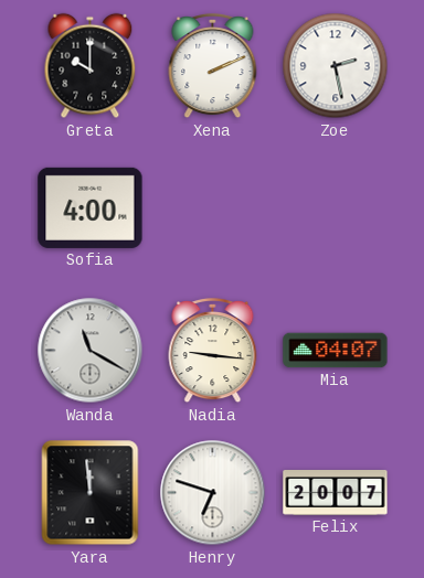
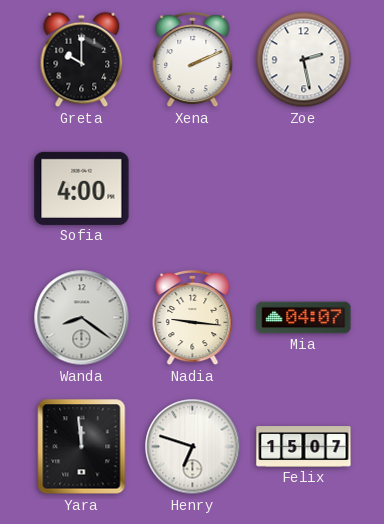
Wanda: 11:20 -> 8:21
Felix: 20:07 -> 15:07
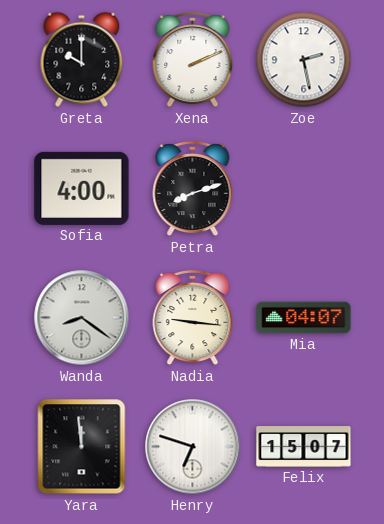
Petra: none -> 8:12
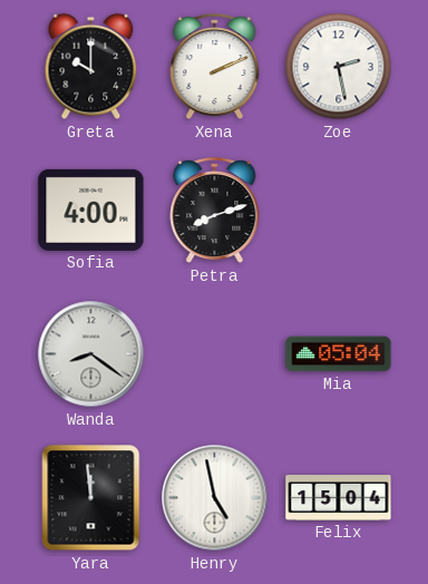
Nadia: 9:16 -> none
Mia: 04:07 -> 05:04
Henry: 6:48 -> 4:58
Felix: 15:07 -> 15:04
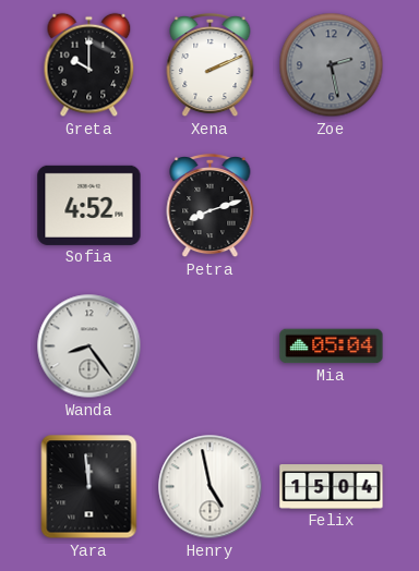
Zoe dial: white -> grey
Sofia: 4:00 -> 4:52
Wanda: 8:21 -> 8:24
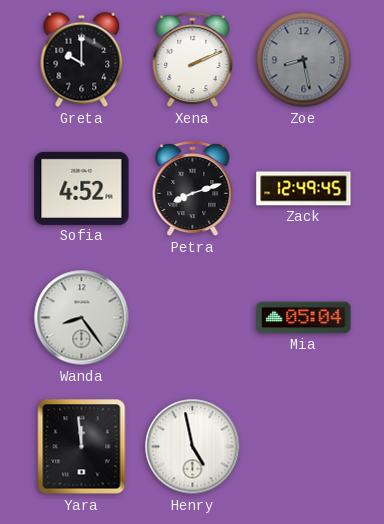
Zoe: 2:28 -> 8:28
Zack: none -> 12:49
Felix: 15:04 -> none
